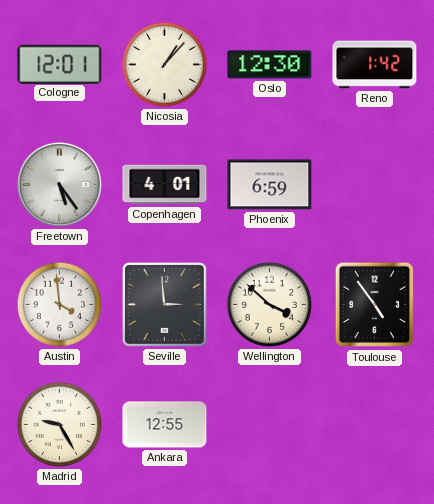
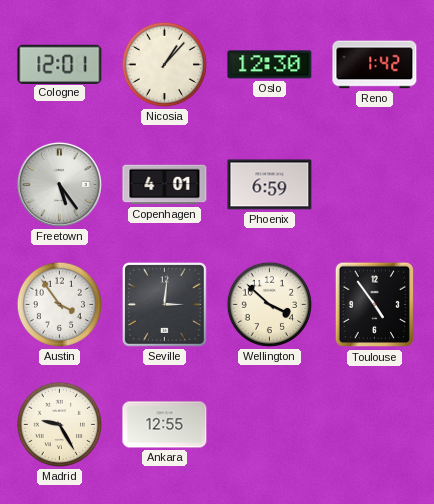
Austin: 3:59 -> 3:54
Seville: 2:59 -> 3:01
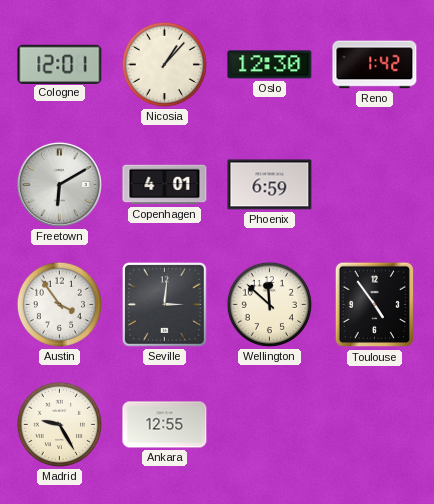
Freetown: 5:24 -> 6:10
Wellington: 3:52 -> 11:52
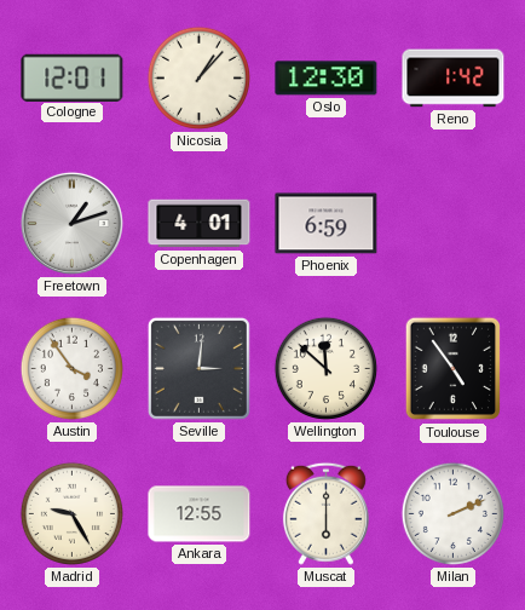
Freetown: 6:10 -> 1:12
Muscat: none -> 6:00
Milan: none -> 2:11
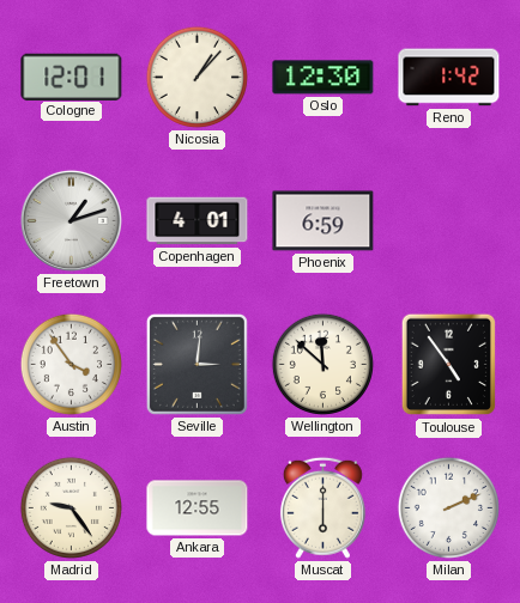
Madrid: 9:25 -> 9:24
